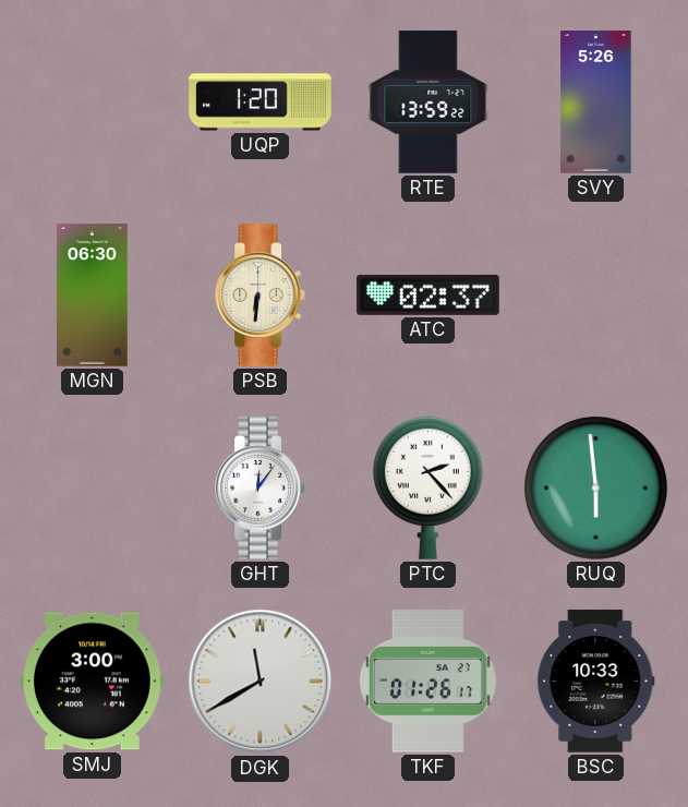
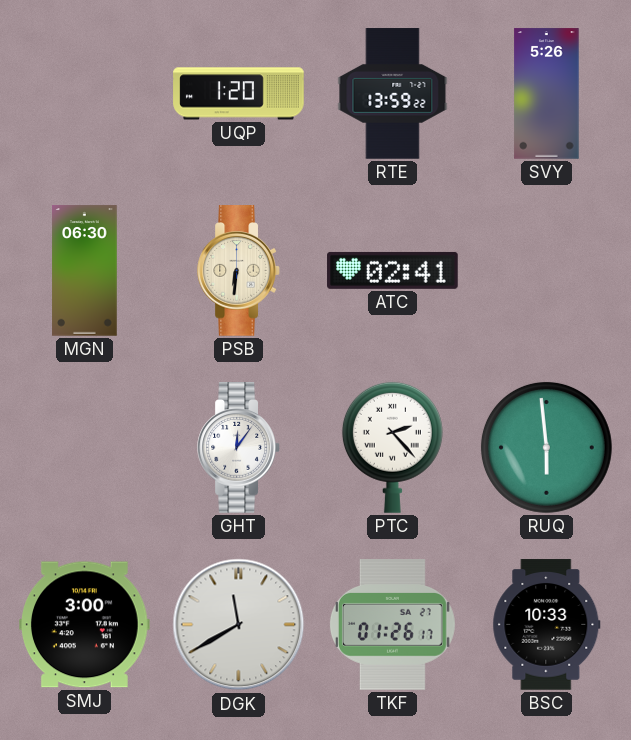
ATC: 02:37 -> 02:41
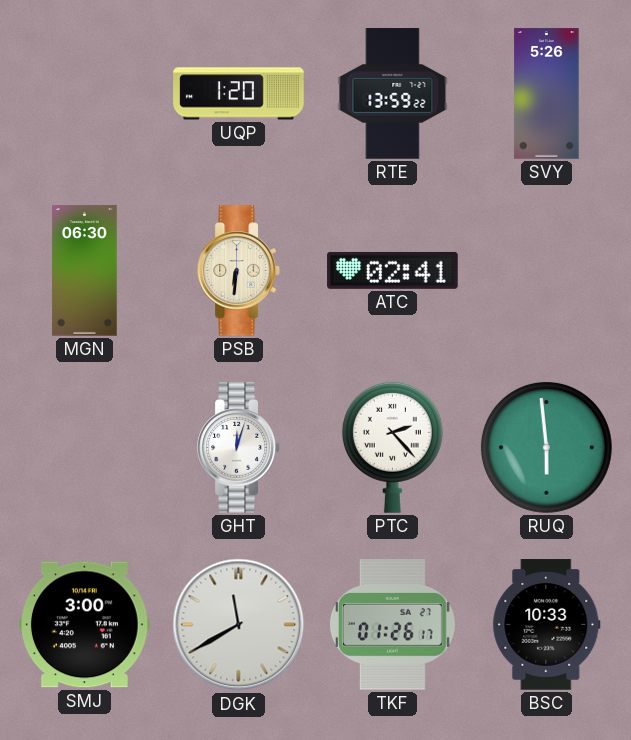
GHT: 12:06 -> 12:03
